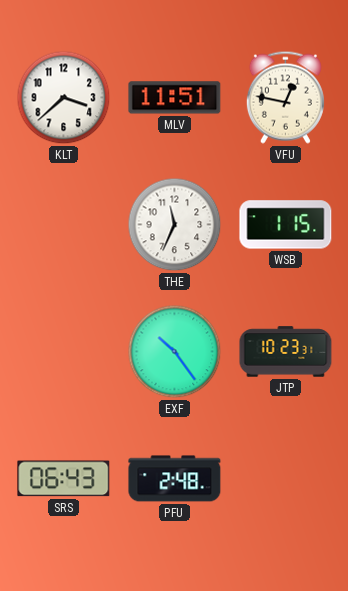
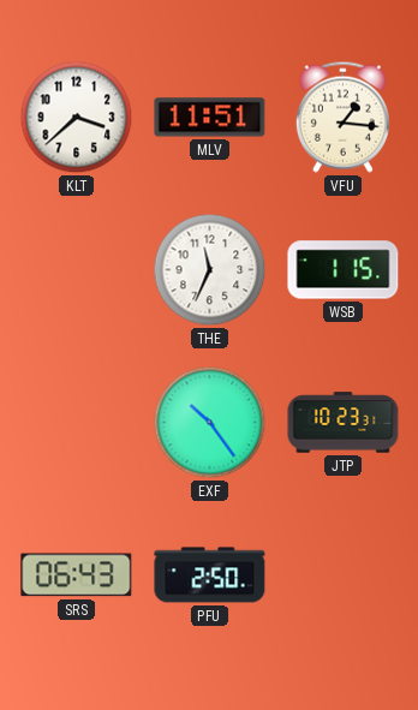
VFU: 12:47 -> 1:16
PFU: 2:48 -> 2:50
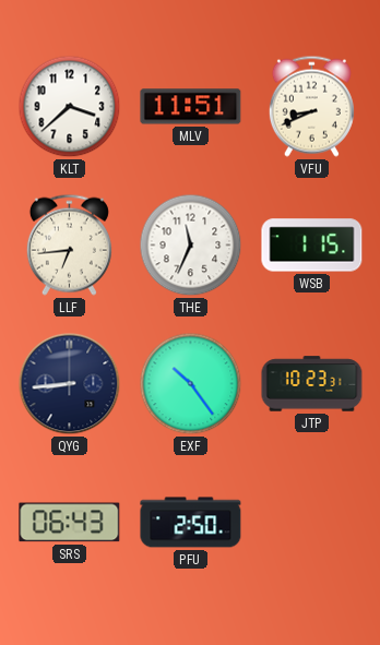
VFU: 1:16 -> 8:41
LLF: none -> 6:44
QYG: none -> 8:44
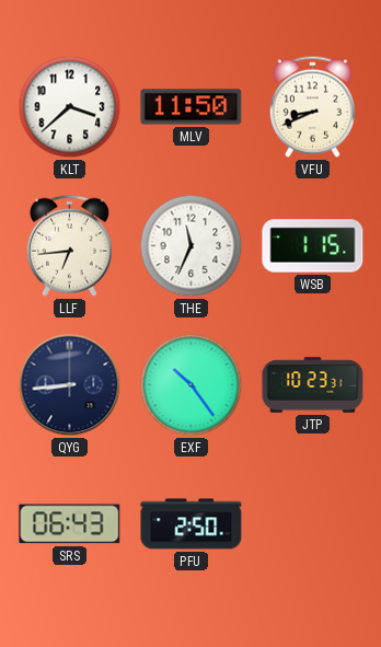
MLV: 11:51 -> 11:50
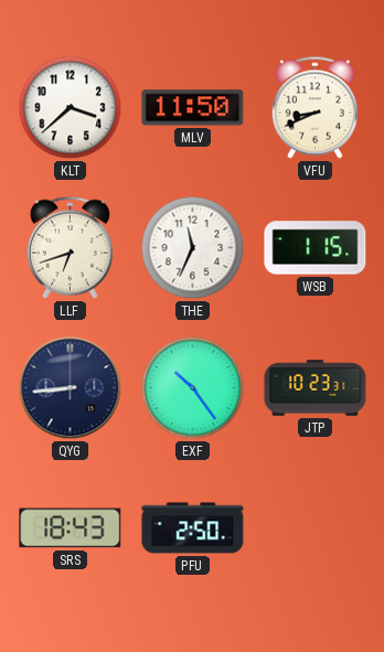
LLF: 6:44 -> 6:42
SRS: 06:43 -> 18:43
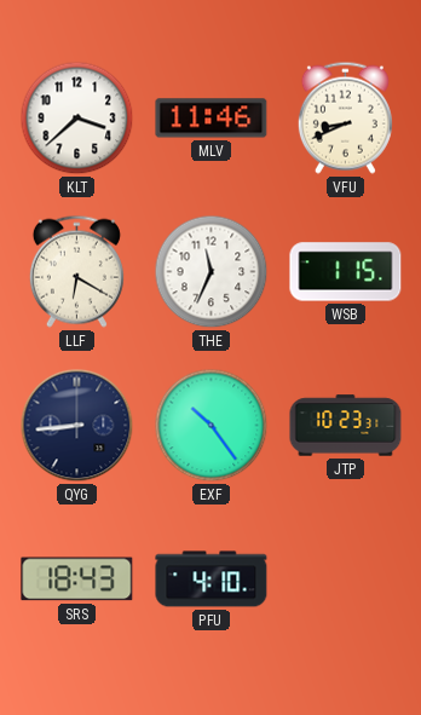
MLV: 11:50 -> 11:46
LLF: 6:42 -> 6:20
PFU: 2:50 -> 4:10
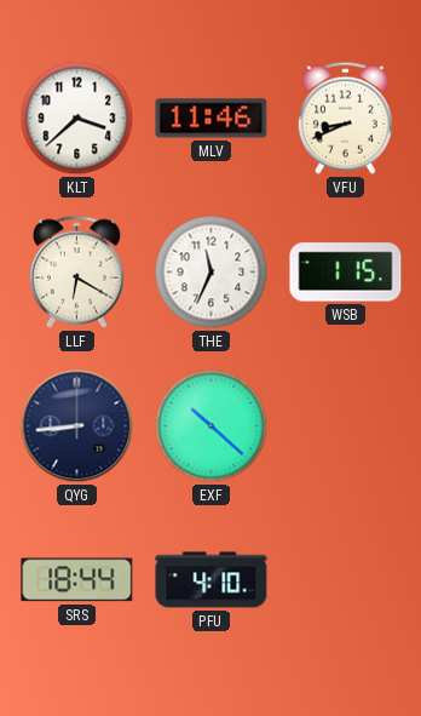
EXF: 10:24 -> 10:22
JTP: 10:23 -> none
SRS: 18:43 -> 18:44
